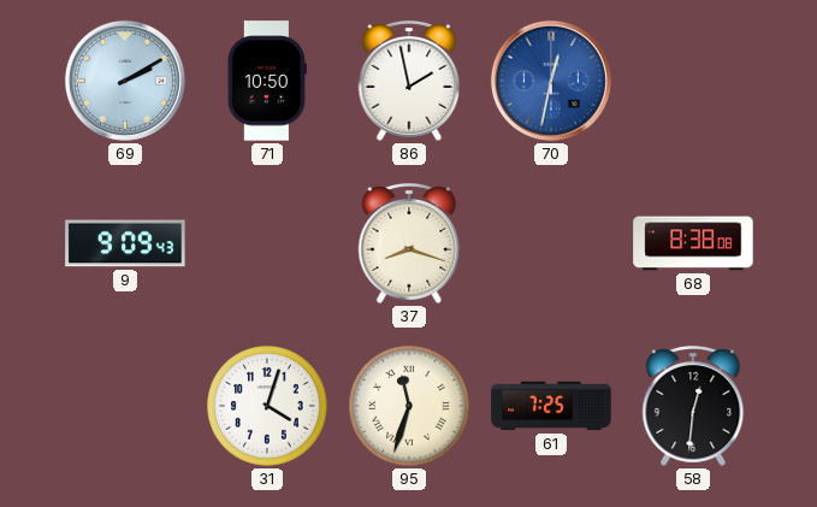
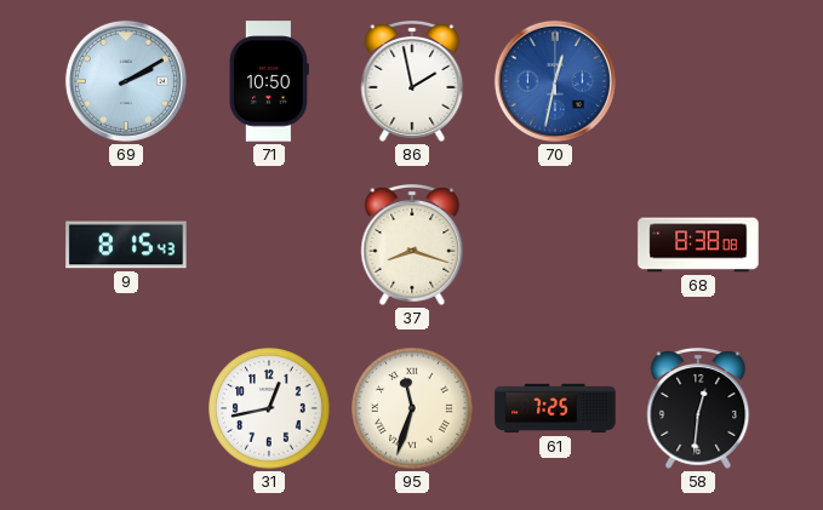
9: 9:09 -> 8:15
31: 4:03 -> 12:43
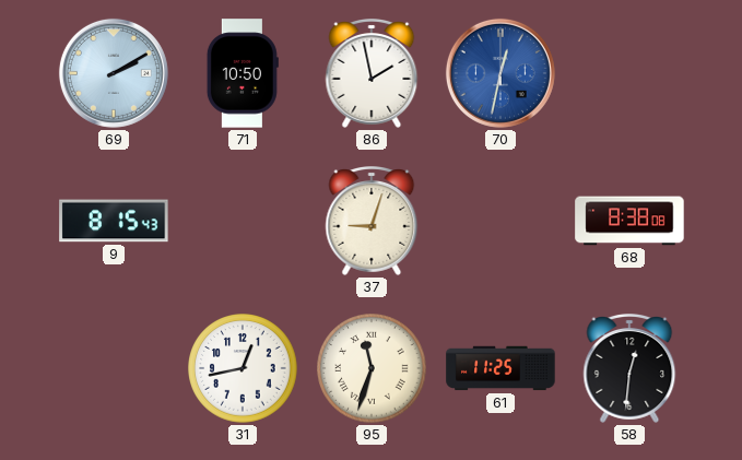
37: 8:18 -> 9:03
61: 7:25 -> 11:25
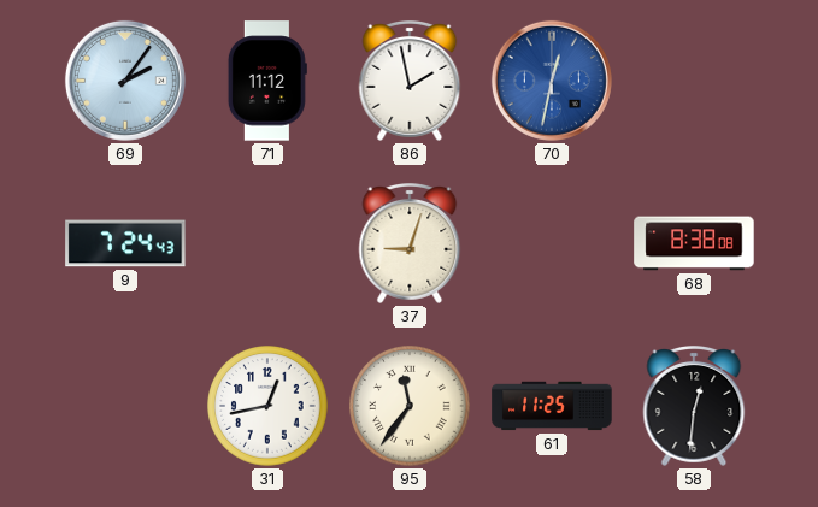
69: 2:10 -> 2:06
71: 10:50 -> 11:12
9: 8:15 -> 7:24
95: 11:33 -> 11:36
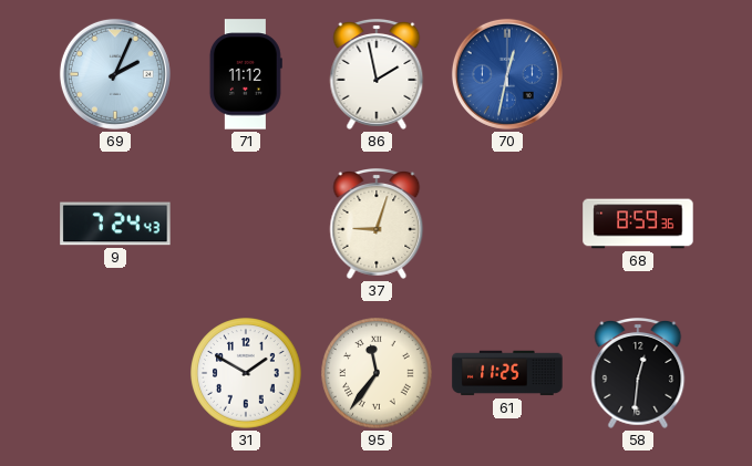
69: 2:06 -> 2:04
68: 8:38 -> 8:59
31: 12:43 -> 1:50
